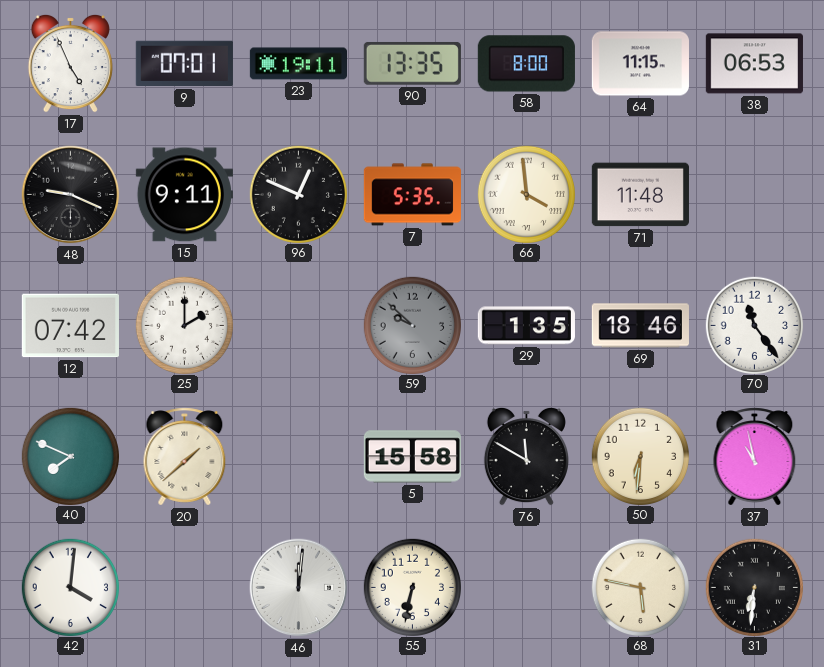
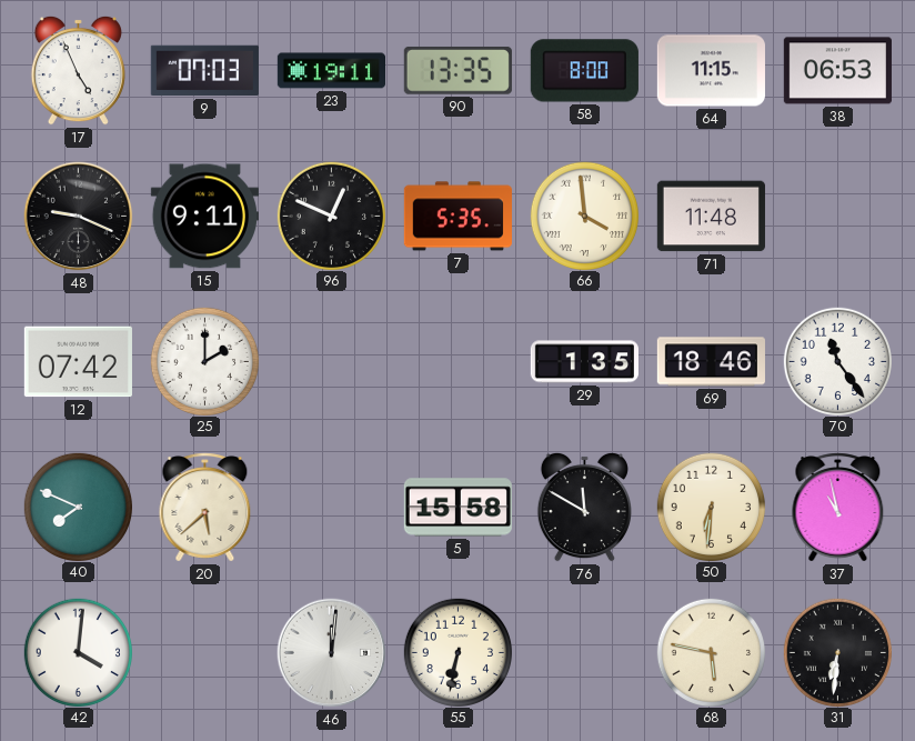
9: 07:01 -> 07:03
59: 9:52 -> none
20: 1:38 -> 5:38
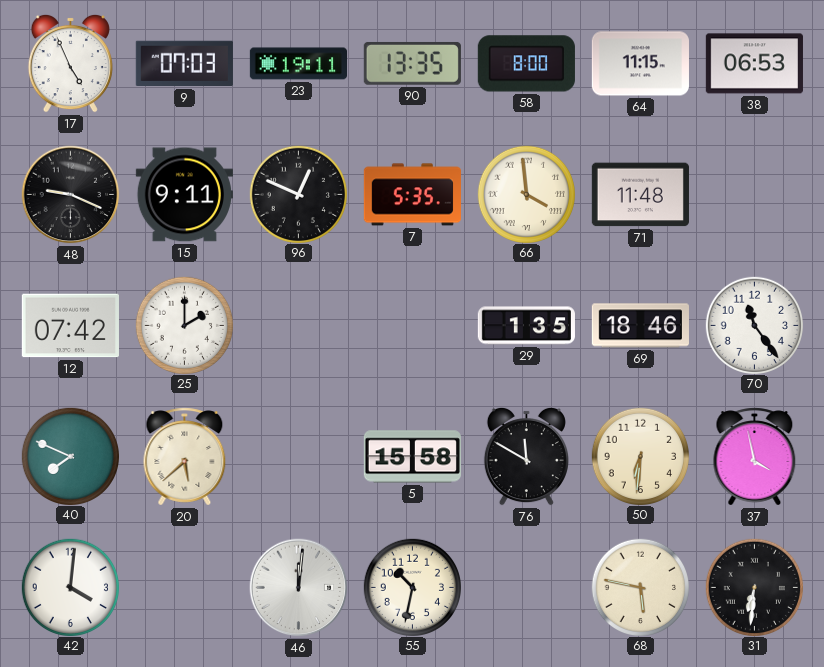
37: 10:58 -> 3:58
55: 6:32 -> 10:32
